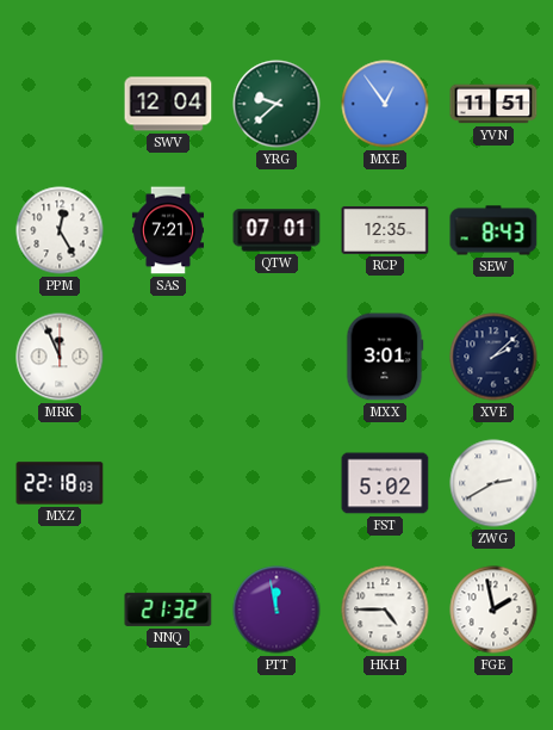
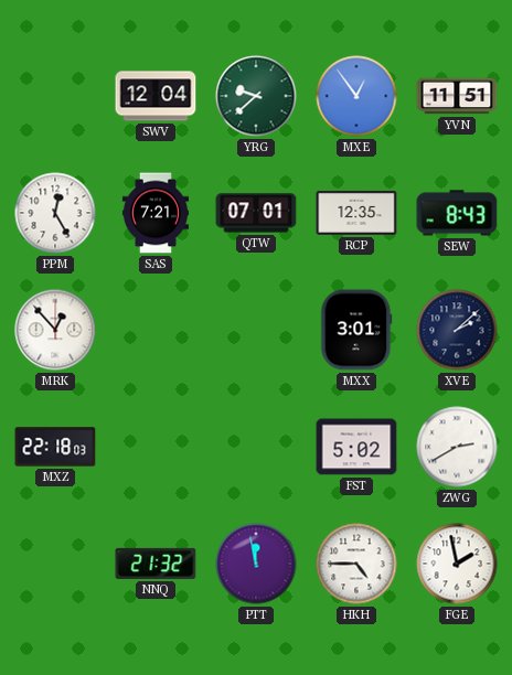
MRK: 11:56 -> 12:53
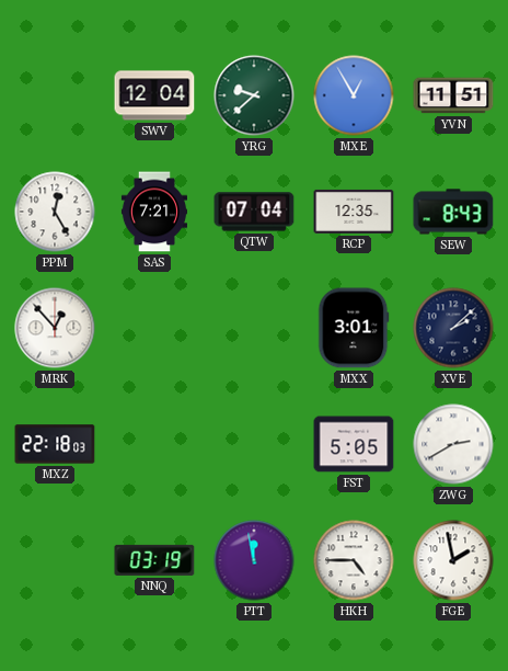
MXE: 12:54 -> 12:55
QTW: 07:01 -> 07:04
FST: 5:02 -> 5:05
NNQ: 21:32 -> 03:19
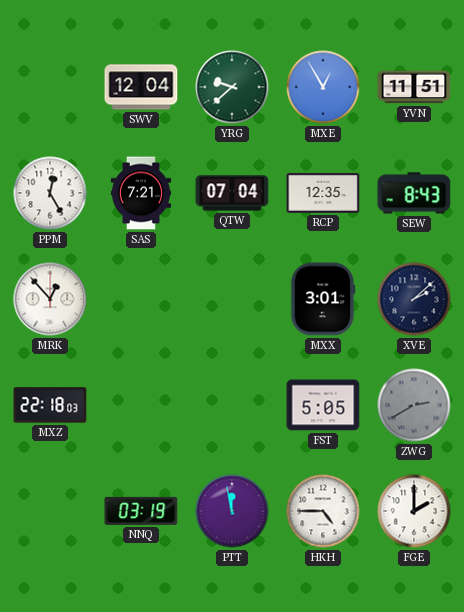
ZWG dial: white -> grey
FGE: 1:58 -> 2:00
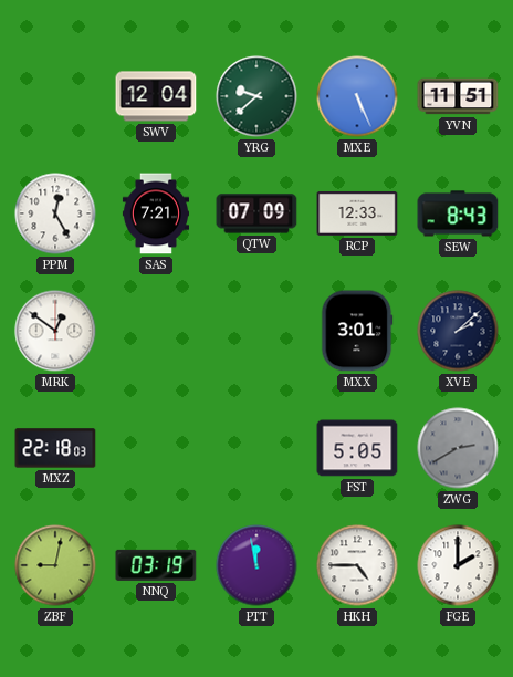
MXE: 12:55 -> 5:26
QTW: 07:04 -> 07:09
RCP: 12:35 -> 12:33
MRK: 12:53 -> 12:51
ZBF: none -> 9:02
